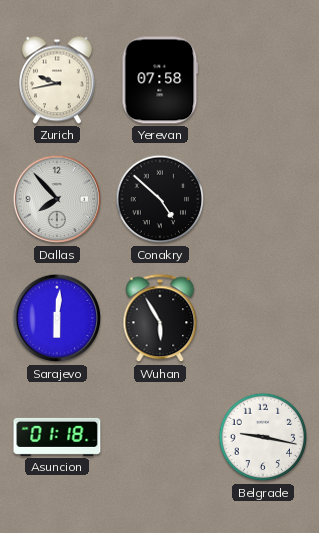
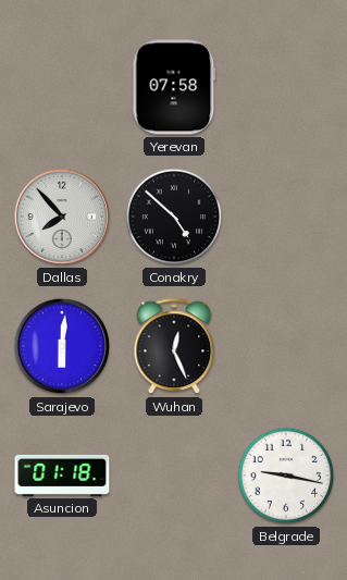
Zurich: 9:43 -> none
Wuhan: 5:55 -> 12:26
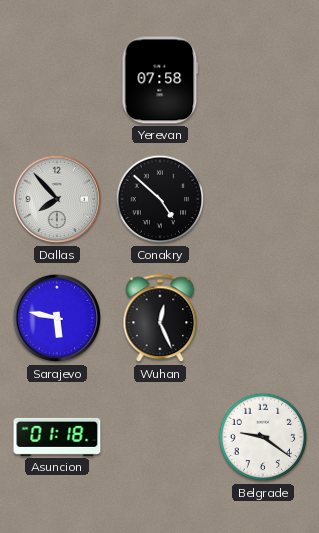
Sarajevo: 6:01 -> 5:47
Belgrade: 9:17 -> 9:21
